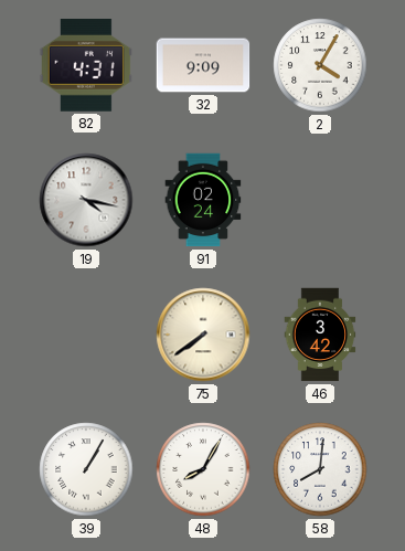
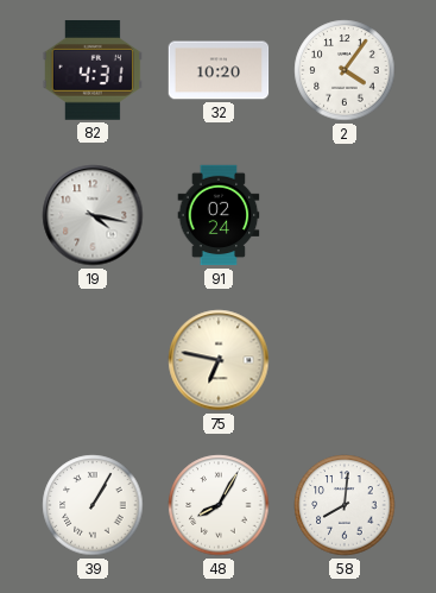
32: 9:09 -> 10:20
2: 4:05 -> 4:06
75: 7:39 -> 6:47
46: 3:42 -> none
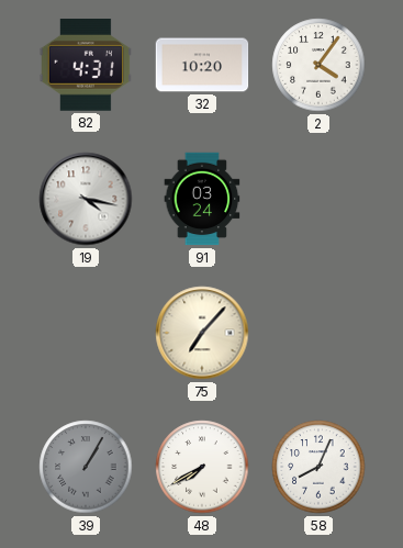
91: 02:24 -> 03:24
75: 6:47 -> 7:07
39 dial: white -> grey
48: 8:05 -> 7:40
58: 8:01 -> 8:04
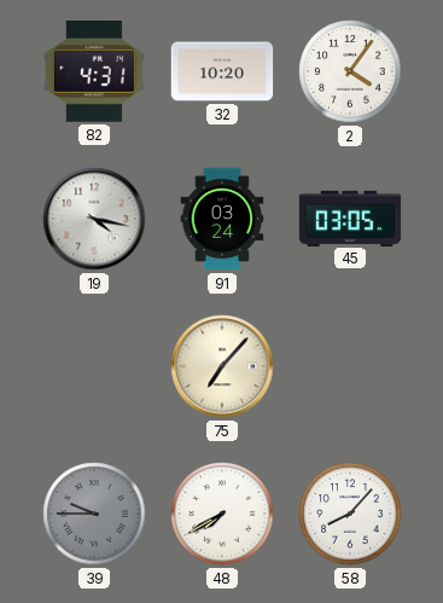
45: none -> 03:05
39: 1:05 -> 9:45
58: 8:04 -> 8:07
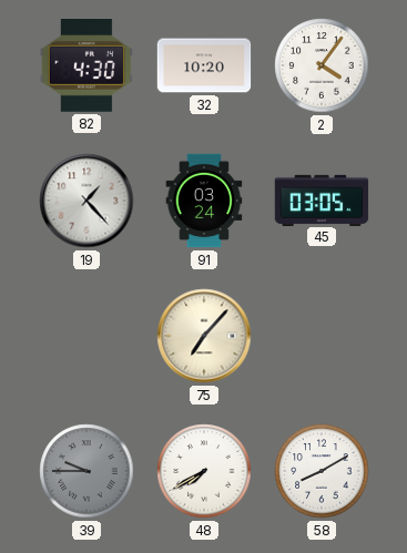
82: 4:31 -> 4:30
19: 4:17 -> 1:23
58: 8:07 -> 8:10
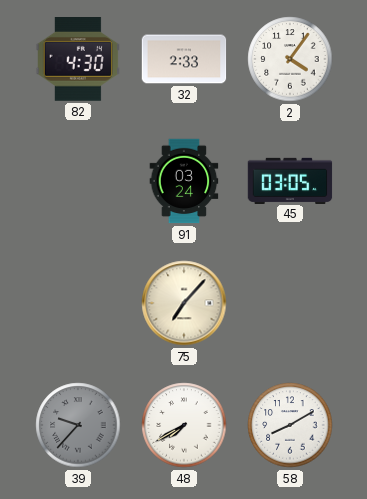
32: 10:20 -> 2:33
19: 1:23 -> none
39: 9:45 -> 9:37
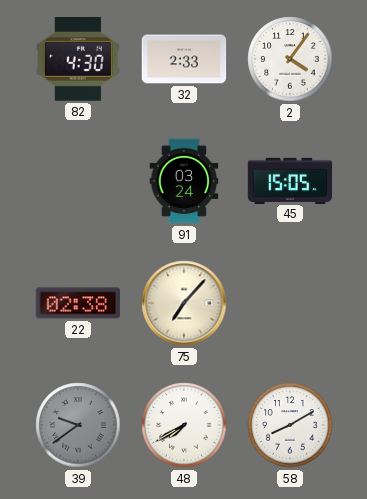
45: 03:05 -> 15:05
22: none -> 02:38
39: 9:37 -> 9:39
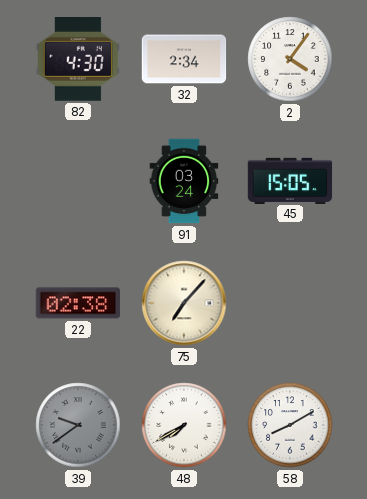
32: 2:33 -> 2:34
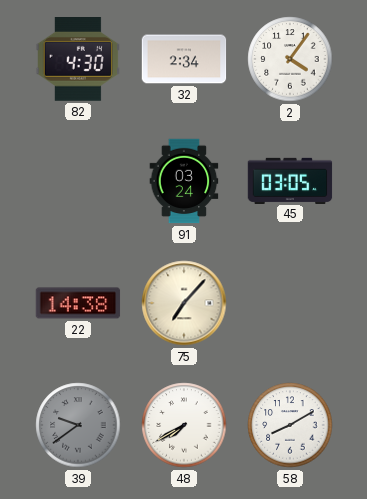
45: 15:05 -> 03:05
22: 02:38 -> 14:38
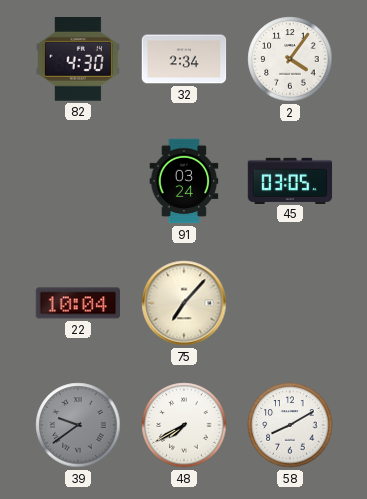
22: 14:38 -> 10:04
